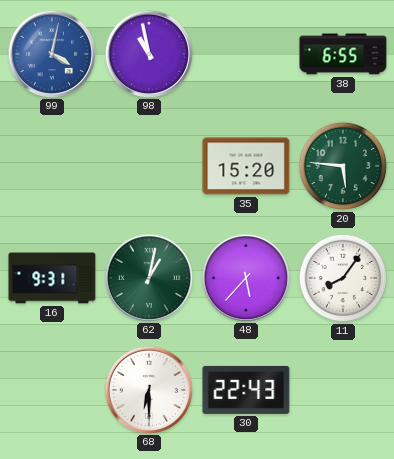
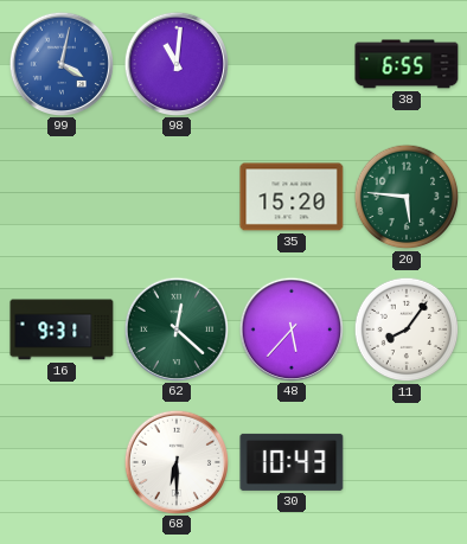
98: 10:58 -> 11:01
62: 1:02 -> 12:22
30: 22:43 -> 10:43
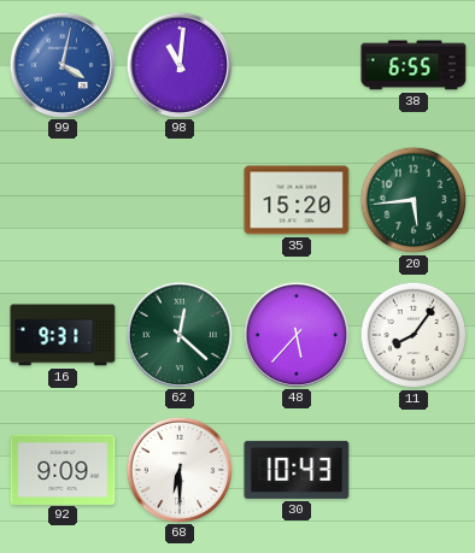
20: 5:46 -> 5:44
92: none -> 9:09
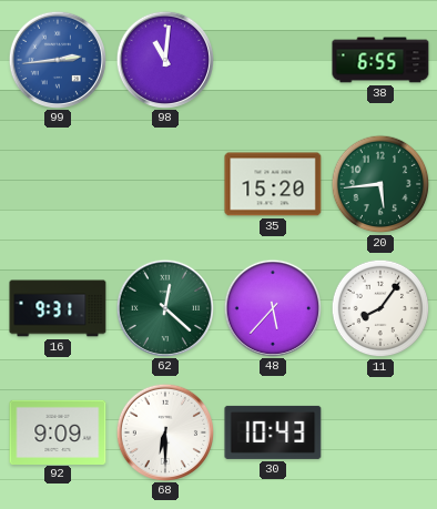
99: 4:02 -> 2:44
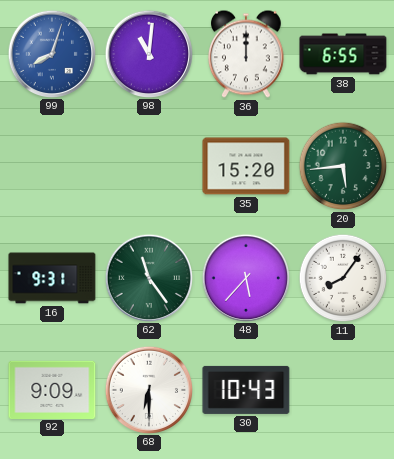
99: 2:44 -> 8:03
36: none -> 12:00
62: 12:22 -> 11:24
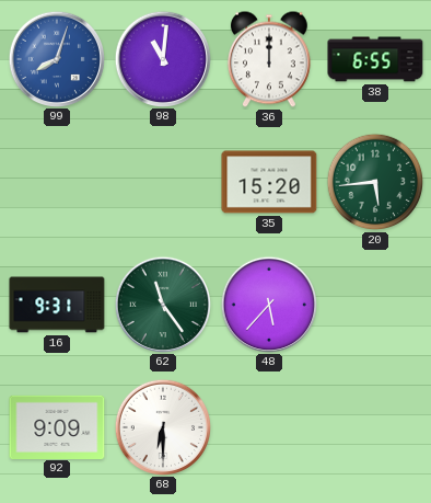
11: 8:06 -> none
30: 10:43 -> none
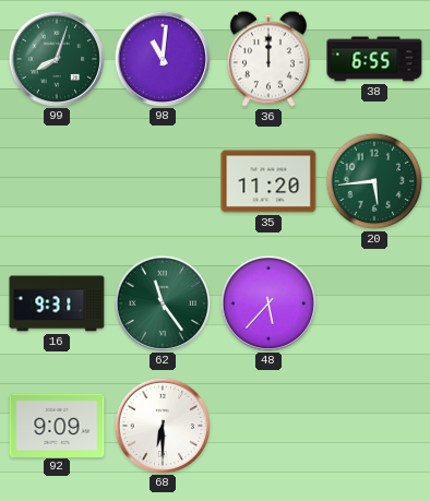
99 dial: blue -> green
35: 15:20 -> 11:20
